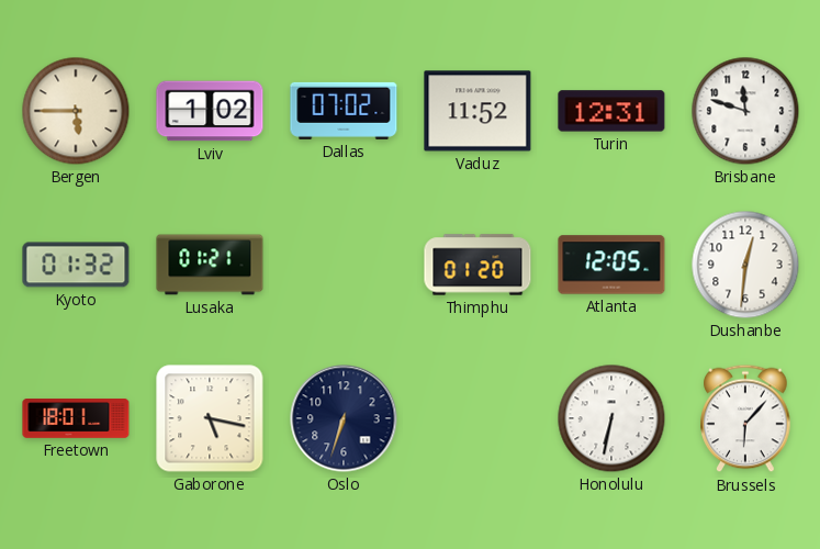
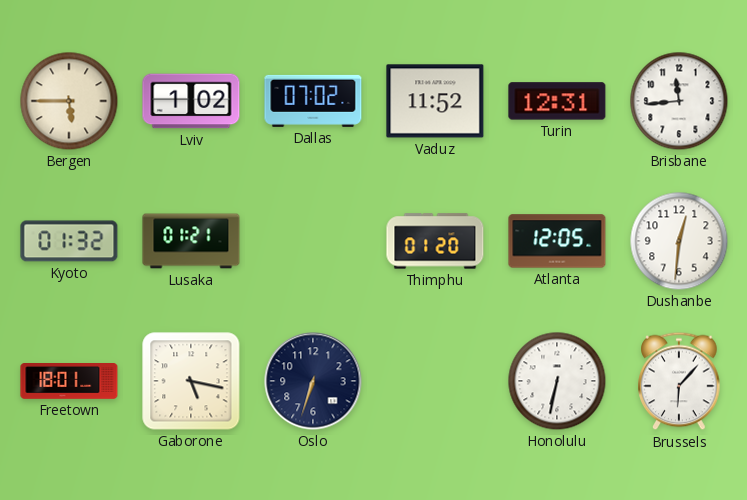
Brisbane: 11:48 -> 11:44
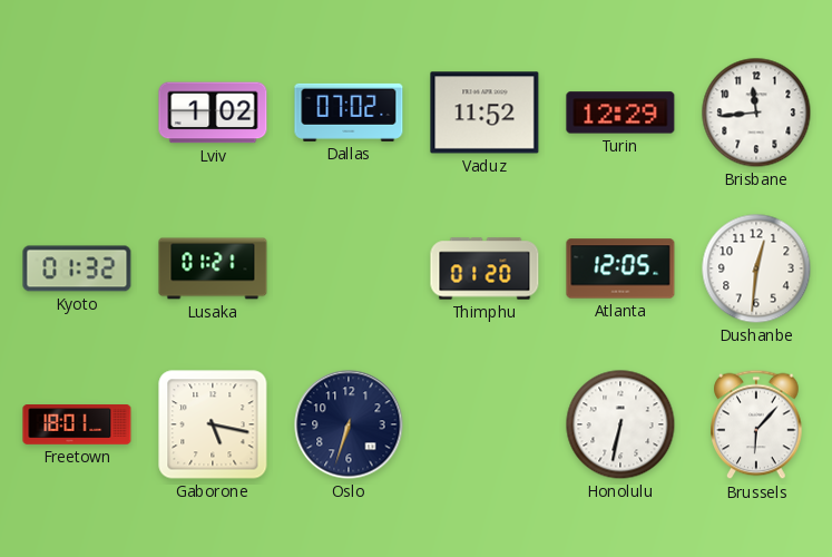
Bergen: 5:45 -> none
Turin: 12:31 -> 12:29
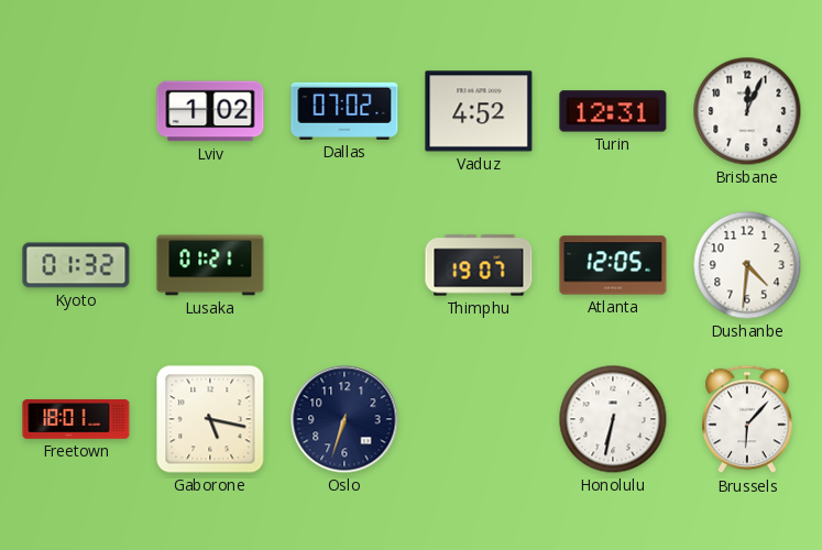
Vaduz: 11:52 -> 4:52
Turin: 12:29 -> 12:31
Brisbane: 11:44 -> 12:04
Thimphu: 01:20 -> 19:07
Dushanbe: 12:31 -> 4:31
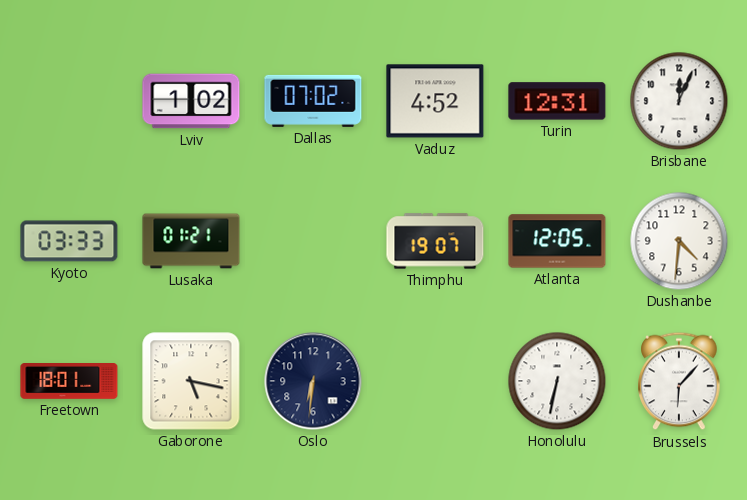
Kyoto: 01:32 -> 03:33
Oslo: 6:33 -> 6:31
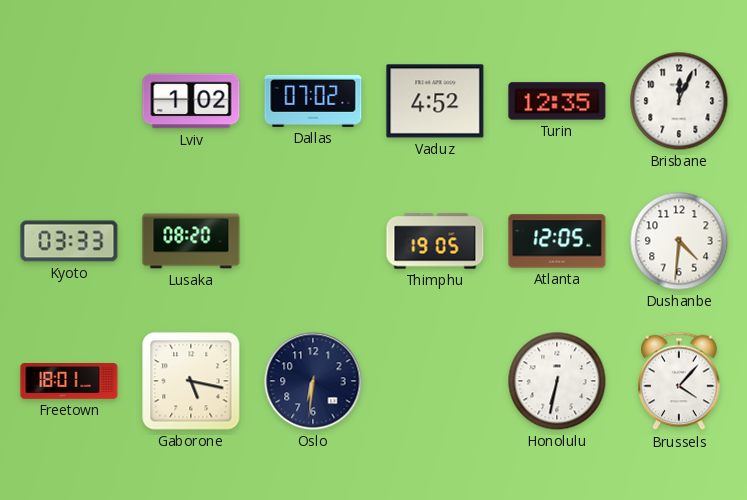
Turin: 12:31 -> 12:35
Lusaka: 01:21 -> 08:20
Thimphu: 19:07 -> 19:05
Brussels: 6:07 -> 4:07
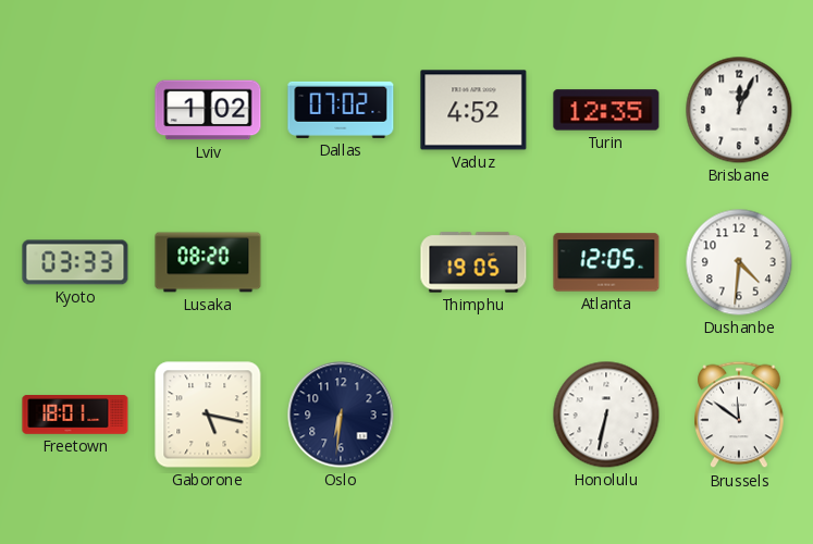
Brussels: 4:07 -> 11:51
